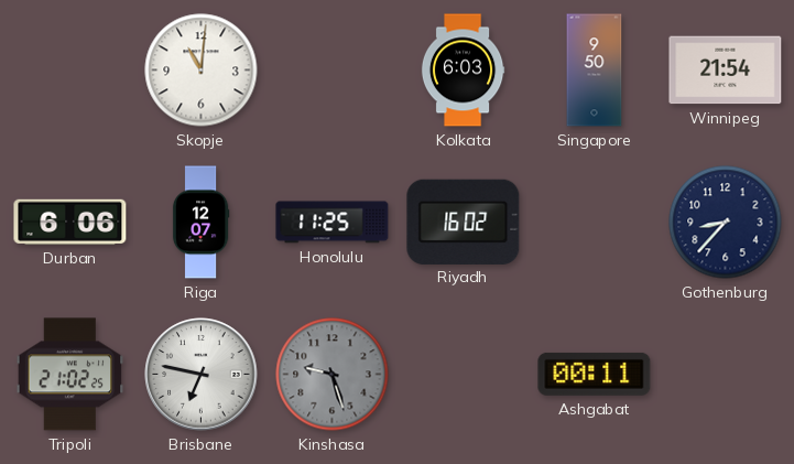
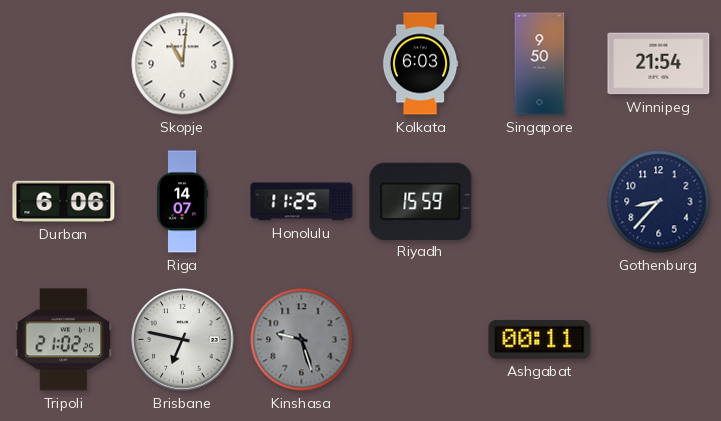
Riga: 12:07 -> 14:07
Riyadh: 16:02 -> 15:59
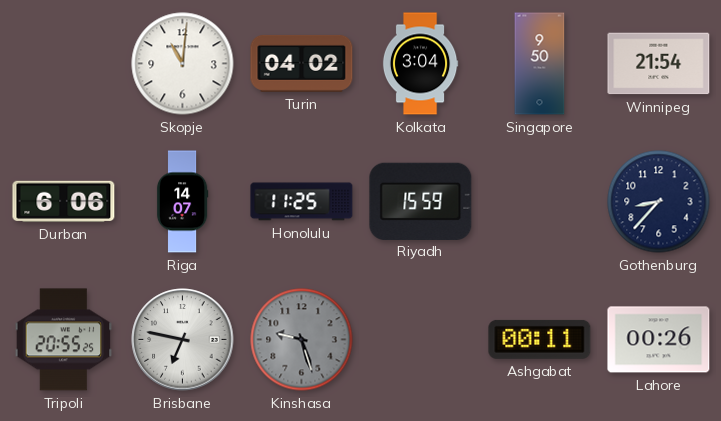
Turin: none -> 04:02
Kolkata: 6:03 -> 3:04
Tripoli: 21:02 -> 20:55
Lahore: none -> 00:26
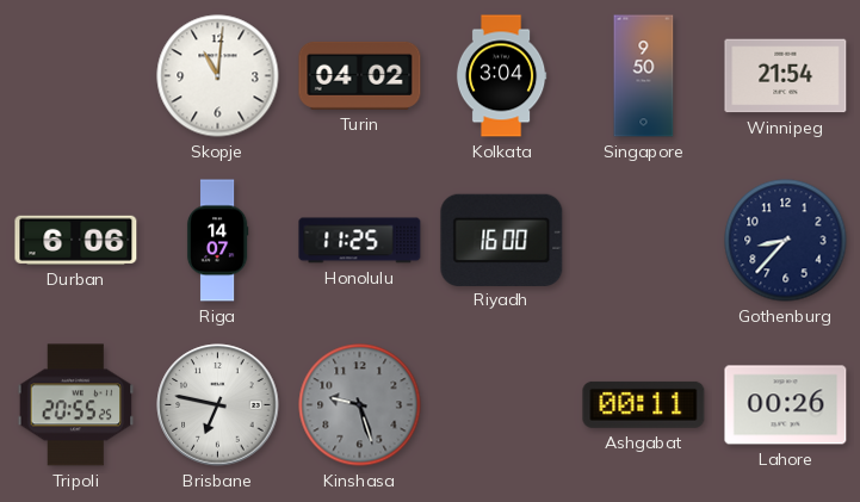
Riyadh: 15:59 -> 16:00
